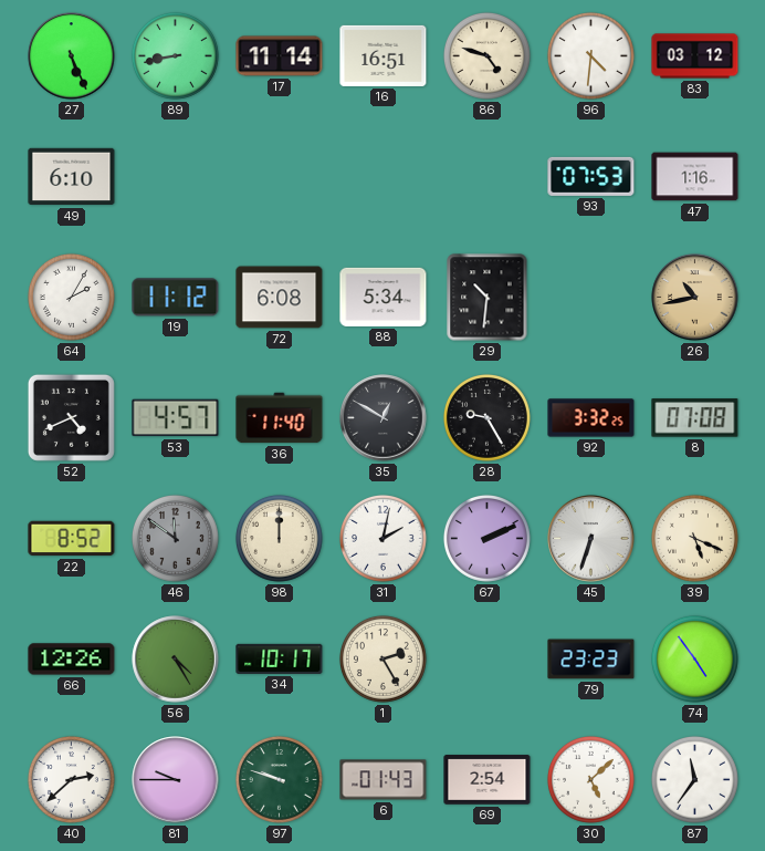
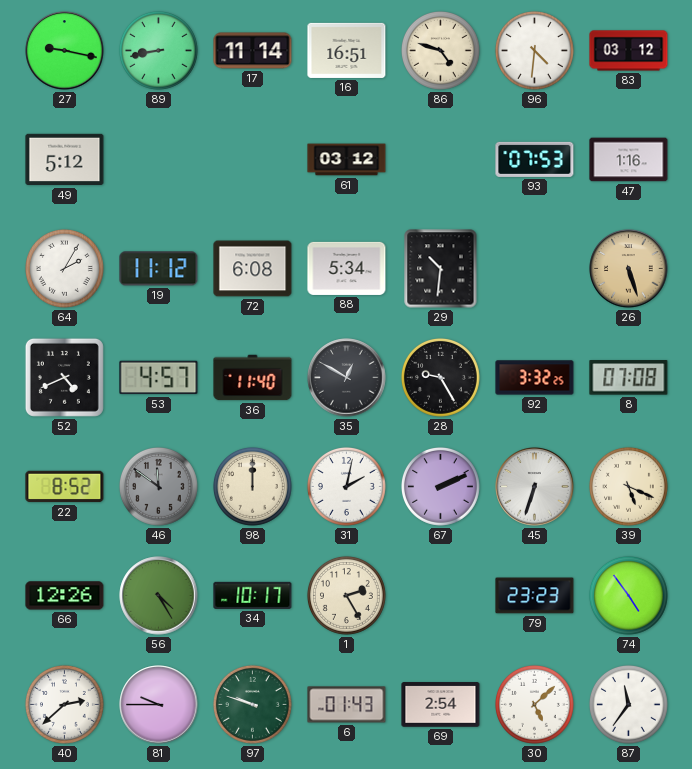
27: 5:26 -> 9:17
49: 6:10 -> 5:12
61: none -> 03:12
26: 10:43 -> 5:27
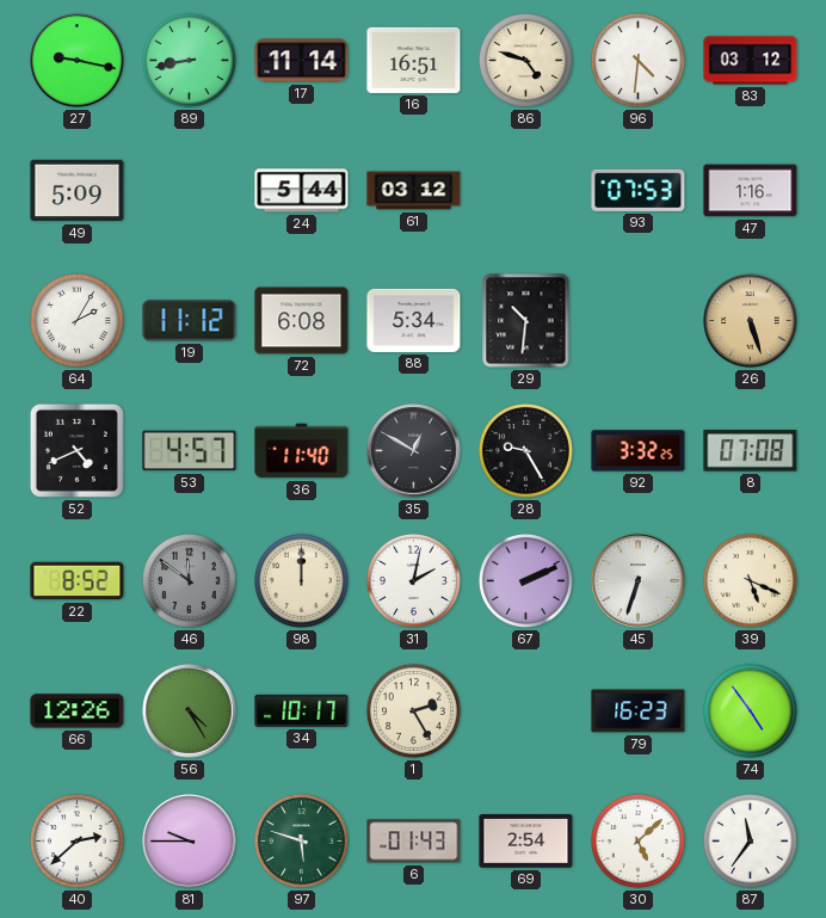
49: 5:12 -> 5:09
24: none -> 5:44
79: 23:23 -> 16:23
97: 9:48 -> 5:48
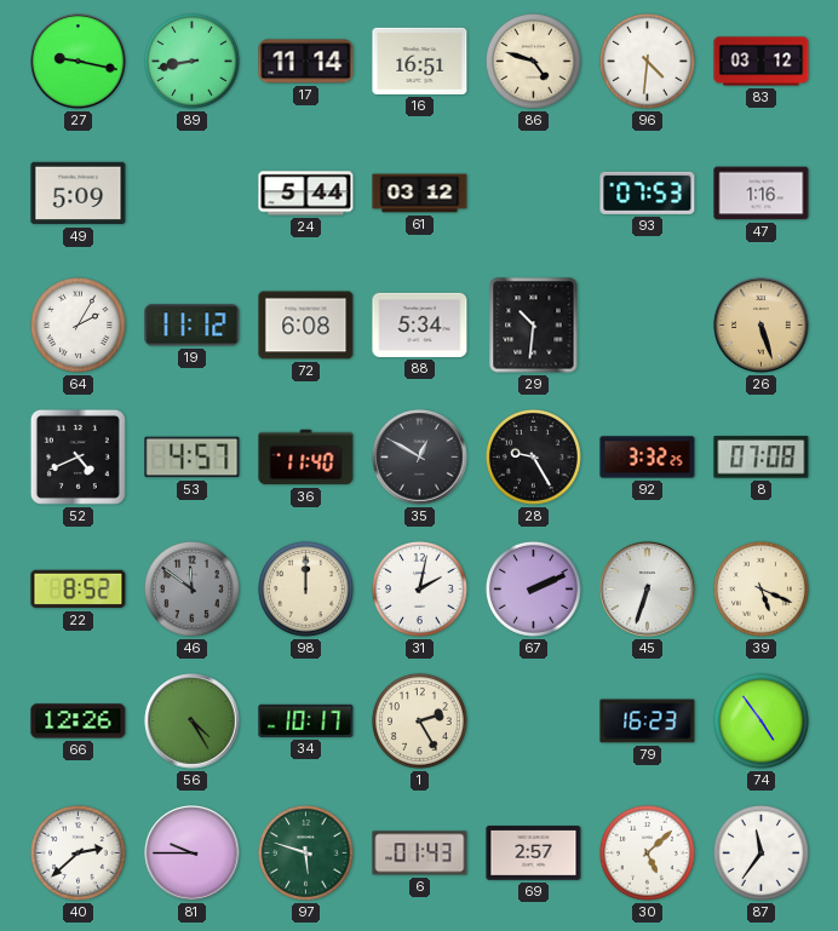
69: 2:54 -> 2:57
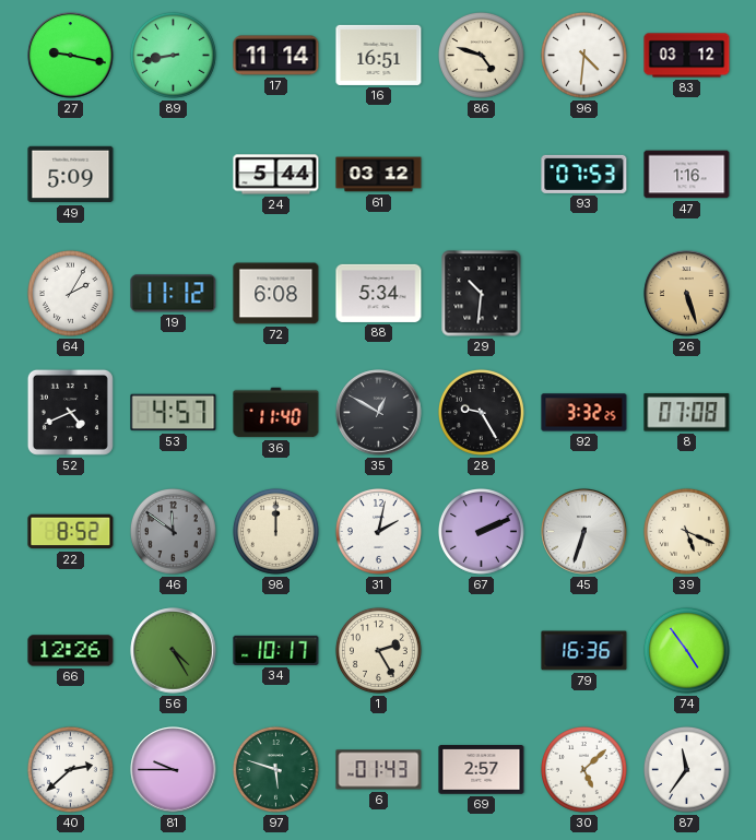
79: 16:23 -> 16:36
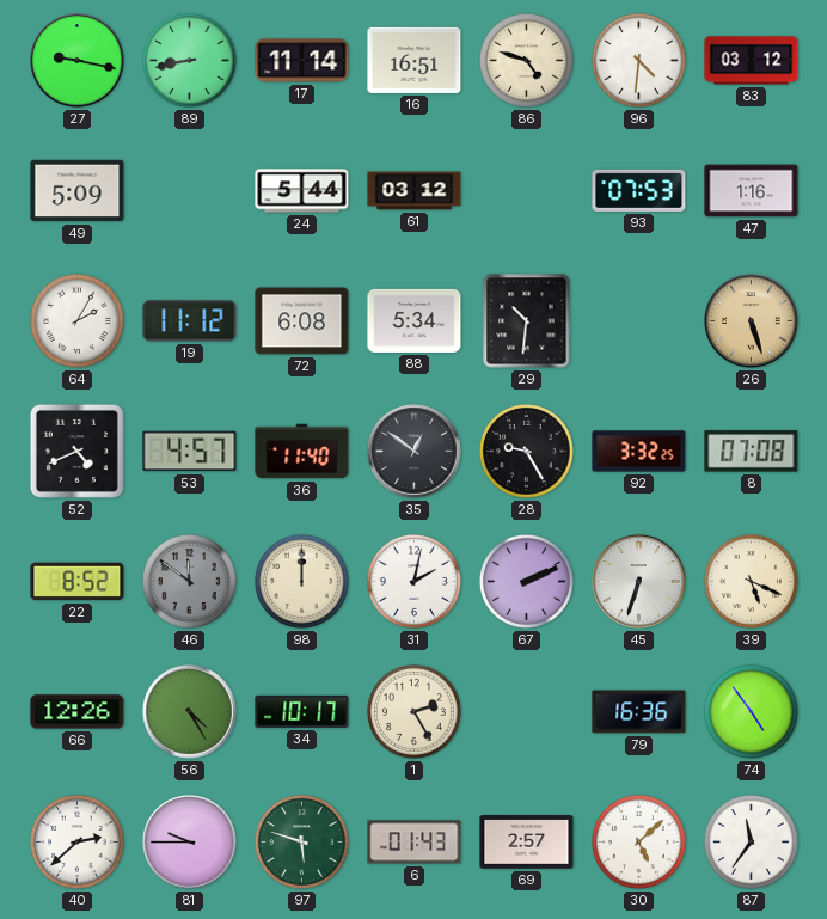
35: 12:50 -> 12:51
